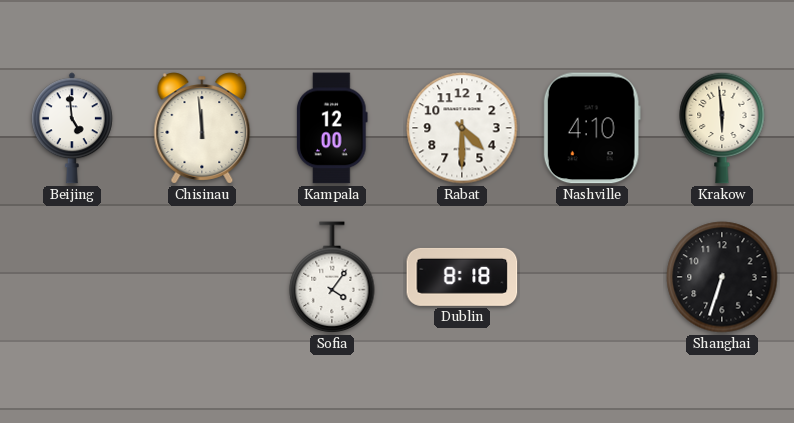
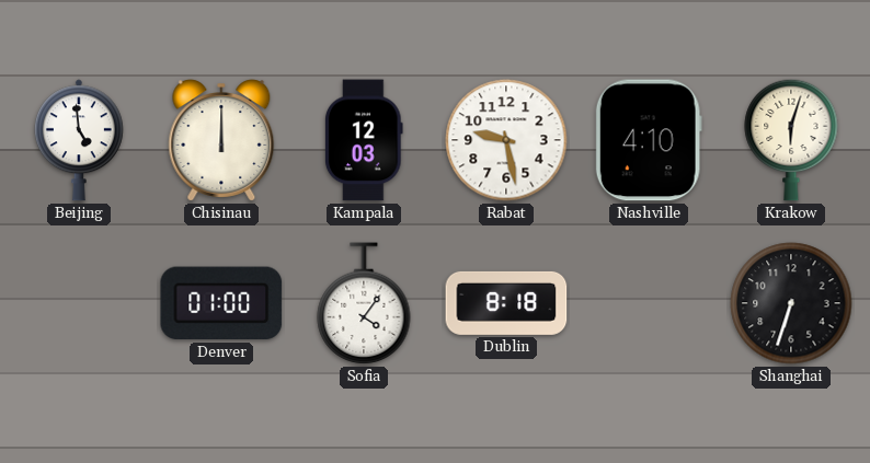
Chisinau: 11:59 -> 12:00
Kampala: 12:00 -> 12:03
Rabat: 4:30 -> 9:28
Krakow: 5:59 -> 6:03
Denver: none -> 01:00
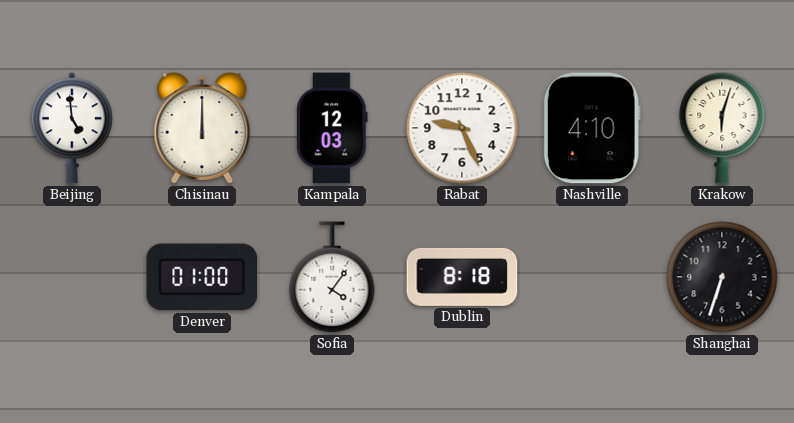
Rabat: 9:28 -> 9:26
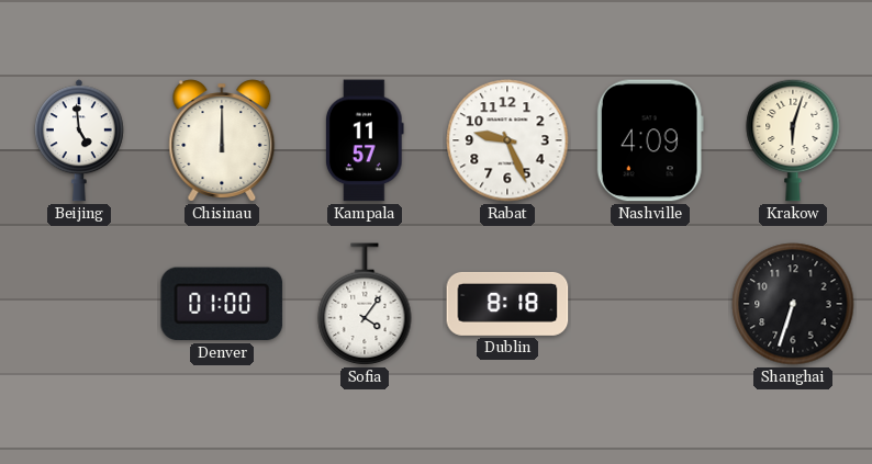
Kampala: 12:03 -> 11:57
Nashville: 4:10 -> 4:09
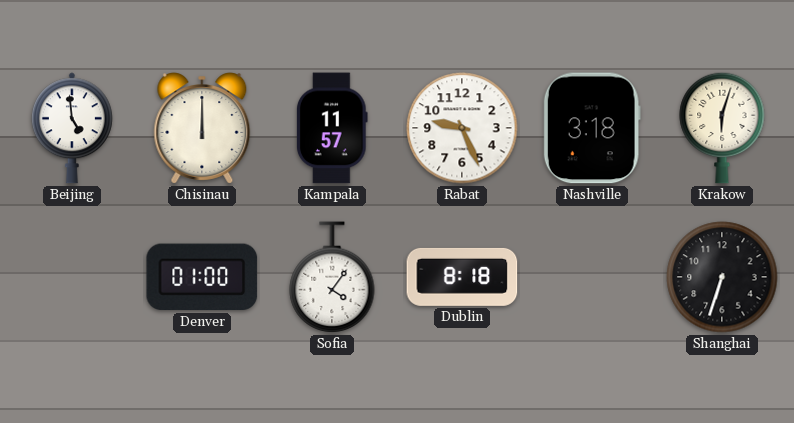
Nashville: 4:09 -> 3:18
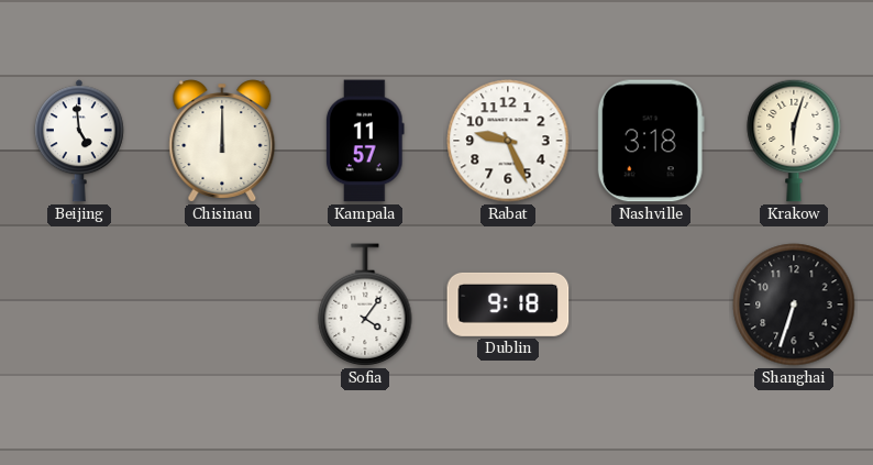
Denver: 01:00 -> none
Dublin: 8:18 -> 9:18
